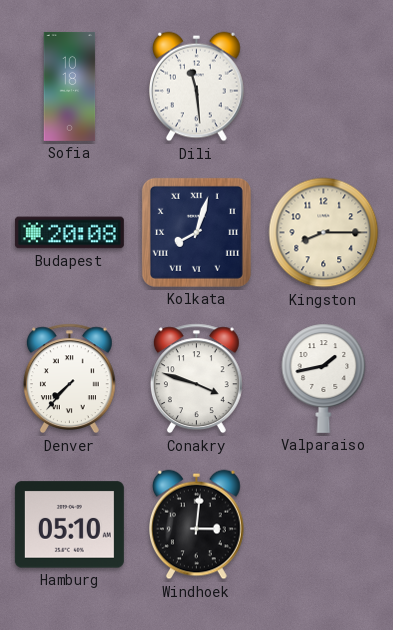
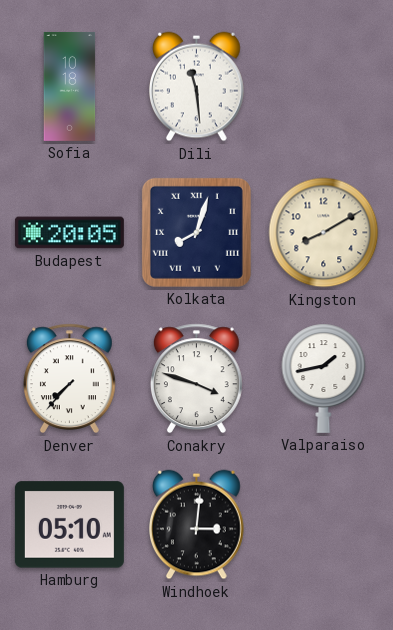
Budapest: 20:08 -> 20:05
Kingston: 8:15 -> 8:10
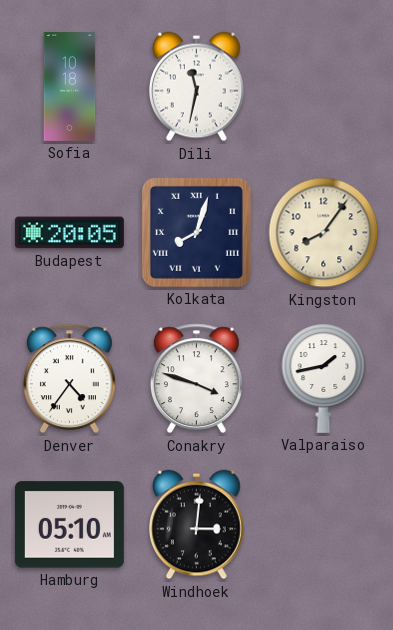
Dili: 11:29 -> 11:32
Kingston: 8:10 -> 8:06
Denver: 7:37 -> 4:36
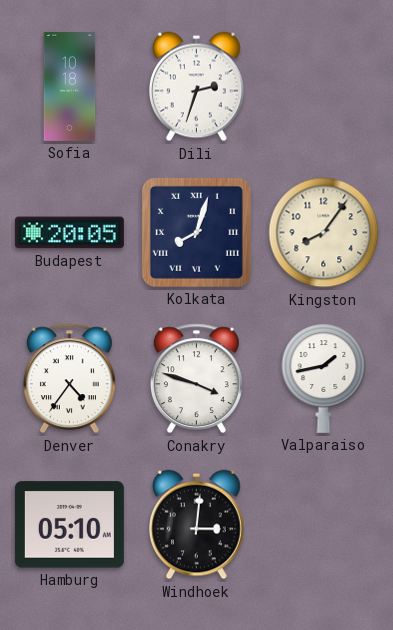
Dili: 11:32 -> 2:33
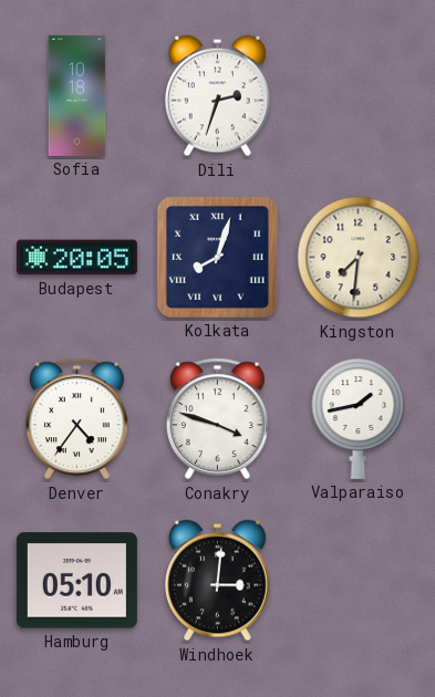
Kingston: 8:06 -> 7:31
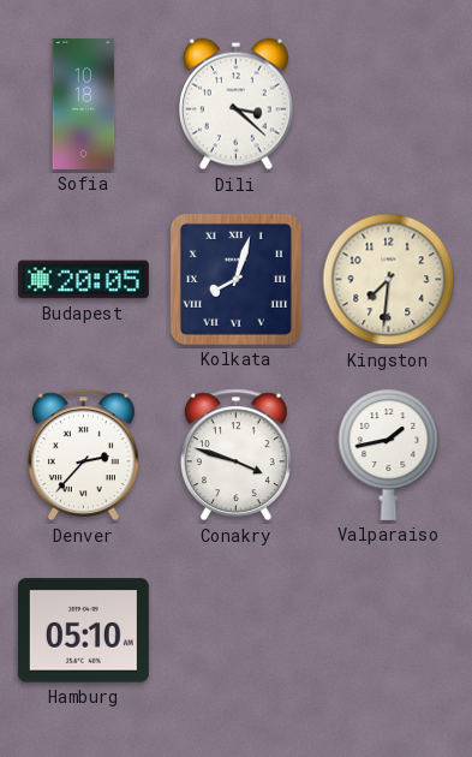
Dili: 2:33 -> 3:22
Denver: 4:36 -> 2:37
Windhoek: 3:01 -> none
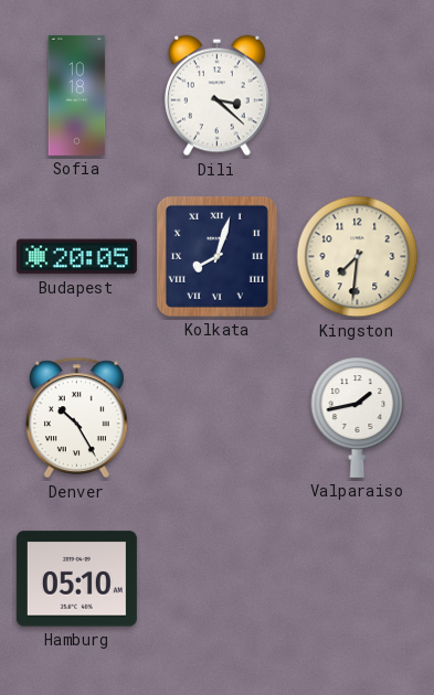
Denver: 2:37 -> 10:25
Conakry: 3:48 -> none
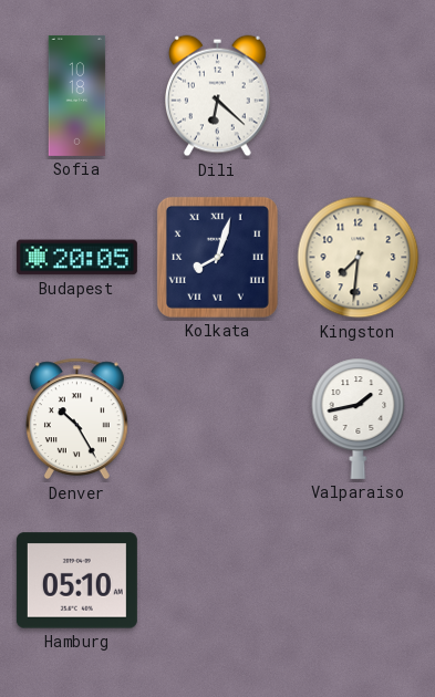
Dili: 3:22 -> 6:22
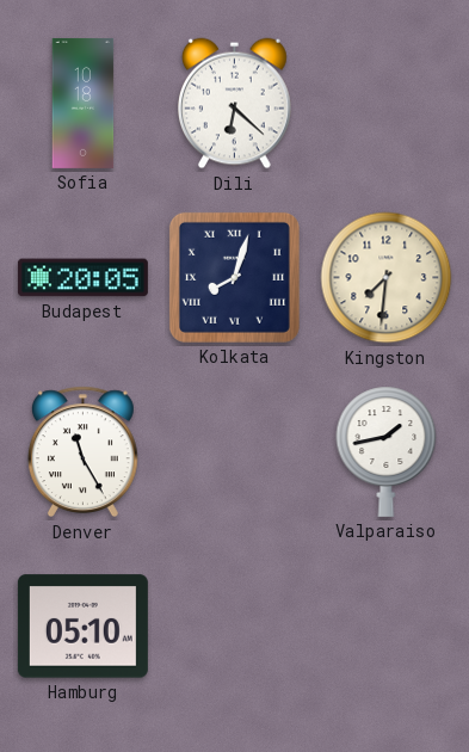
Denver: 10:25 -> 11:25
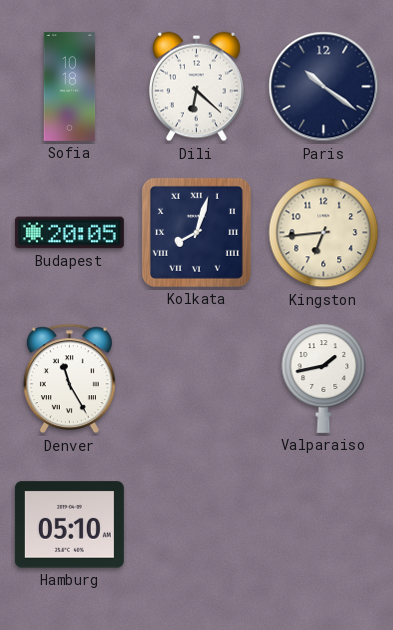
Paris: none -> 10:21
Kingston: 7:31 -> 6:44
